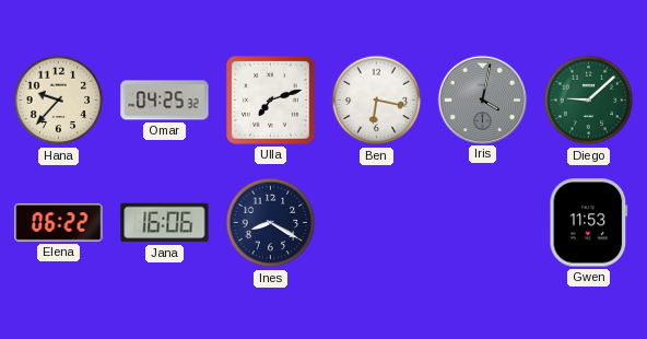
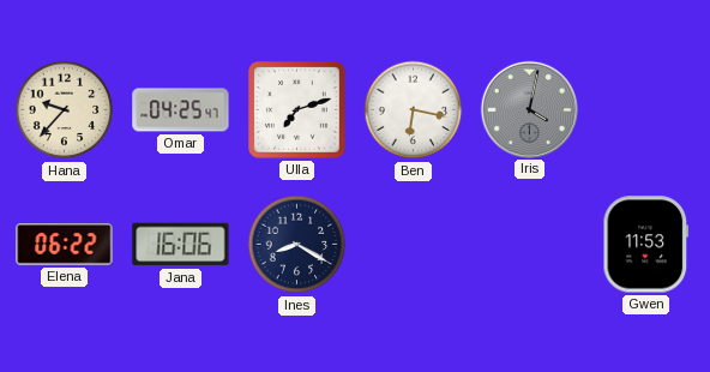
Omar: 04:25:32 -> 04:25:47
Diego: 9:08 -> none
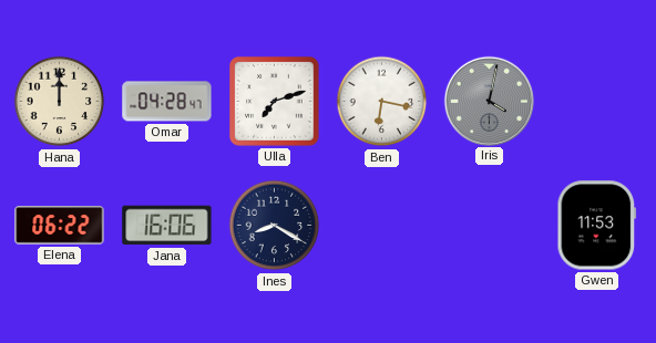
Hana: 9:37 -> 12:00
Omar: 04:25 -> 04:28
